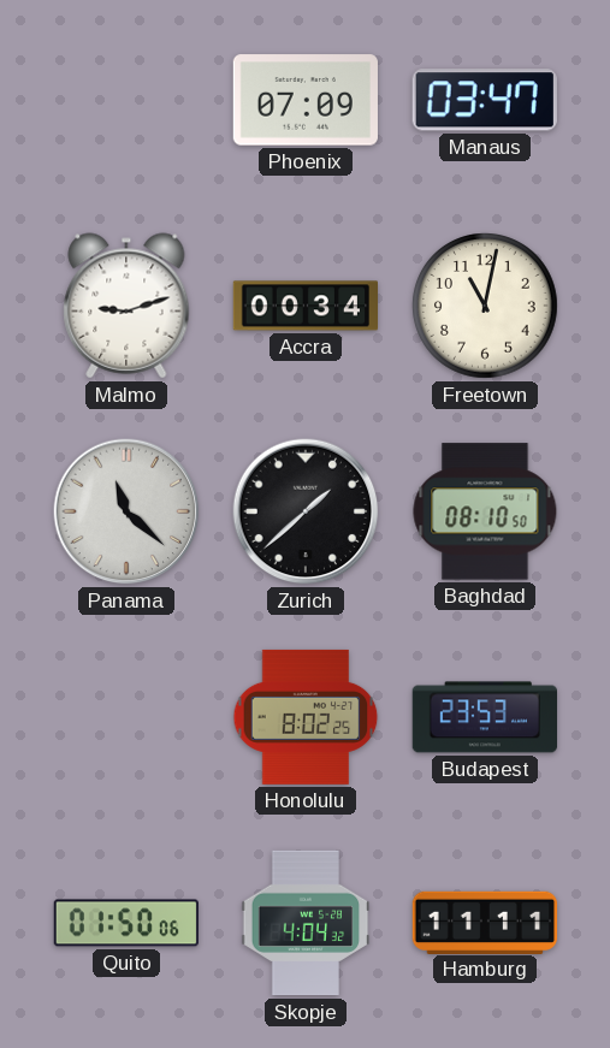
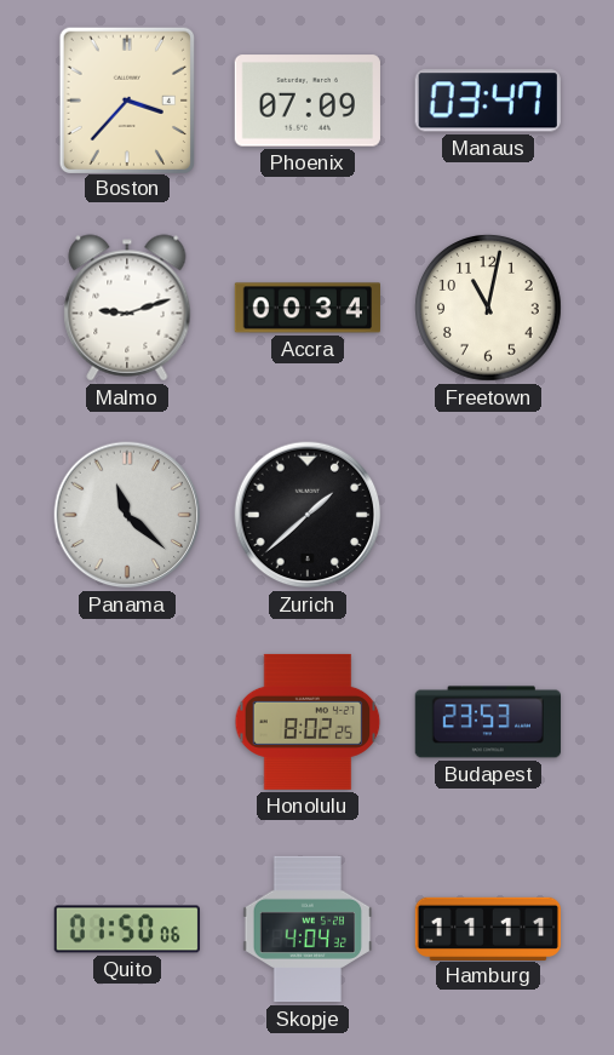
Boston: none -> 3:37
Baghdad: 08:10 -> none
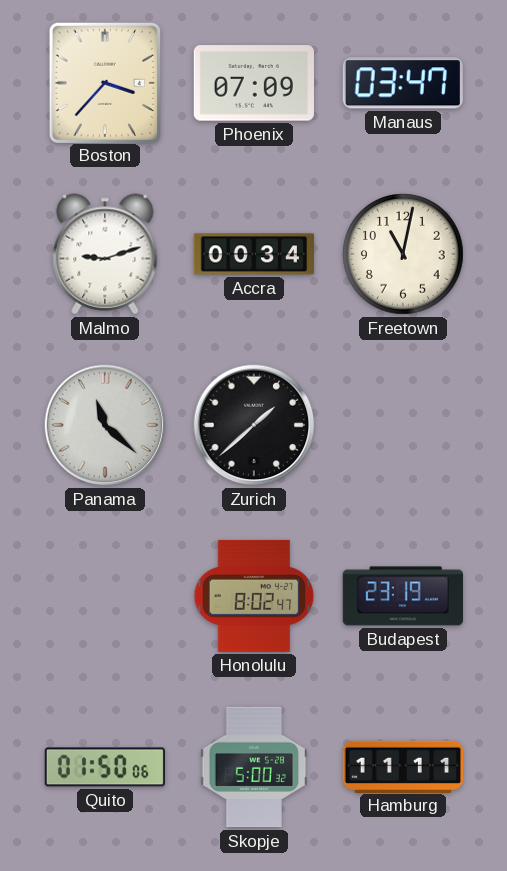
Honolulu: 8:02:25 -> 8:02:47
Budapest: 23:53 -> 23:19
Skopje: 4:04 -> 5:00
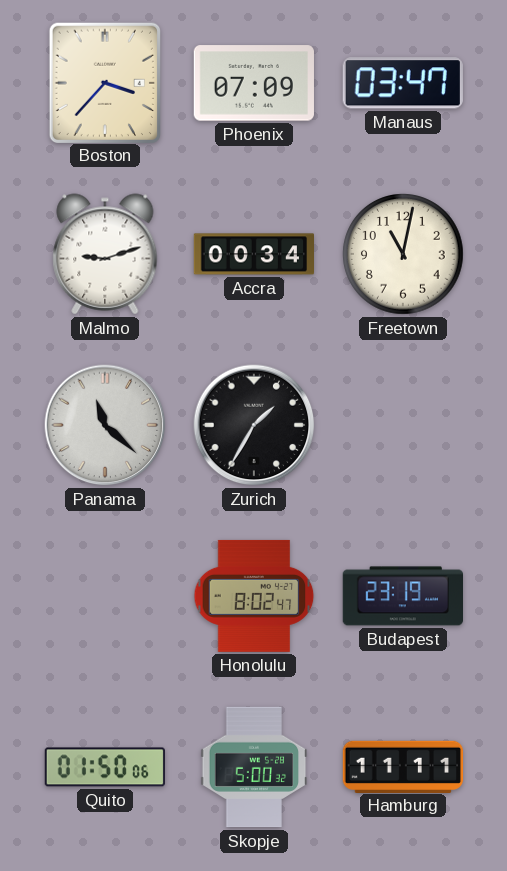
Zurich: 1:38 -> 1:35
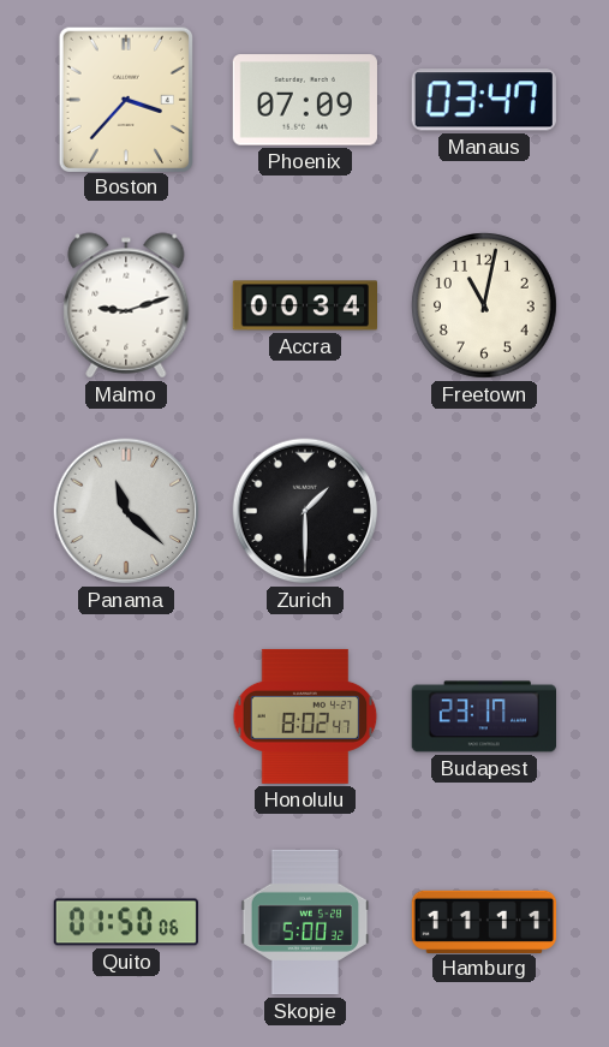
Zurich: 1:35 -> 1:30
Budapest: 23:19 -> 23:17
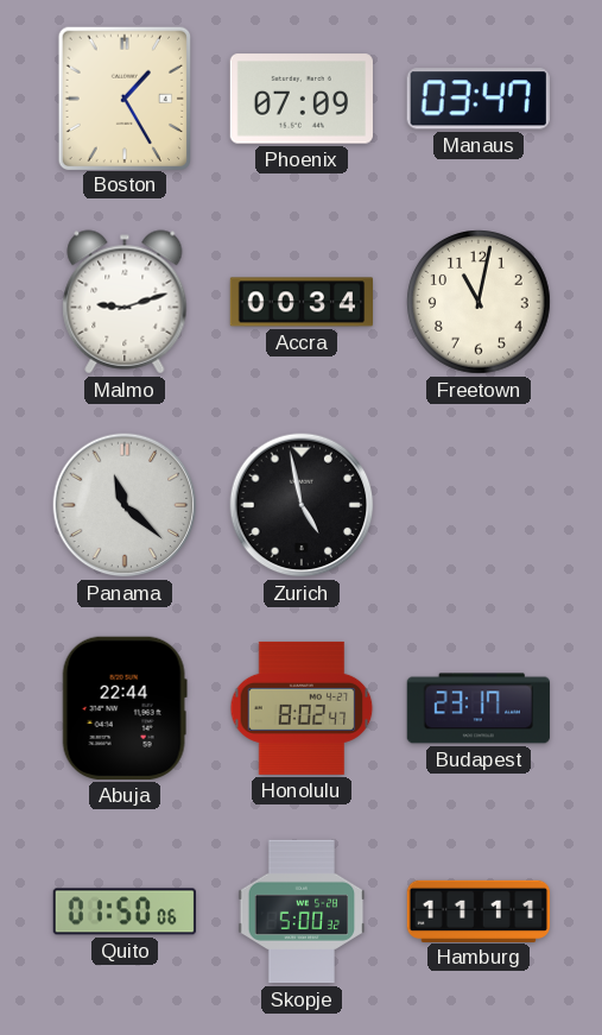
Boston: 3:37 -> 1:25
Zurich: 1:30 -> 4:58
Abuja: none -> 22:44
